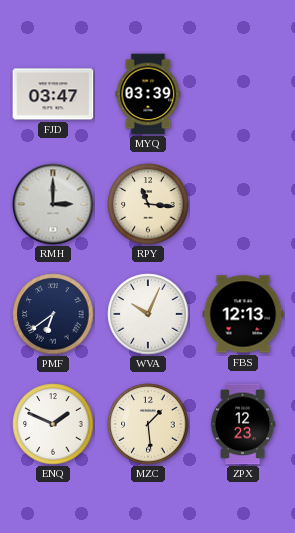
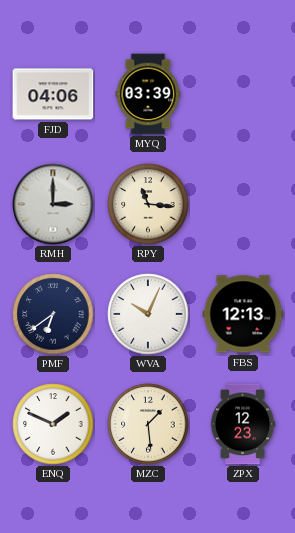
FJD: 03:47 -> 04:06
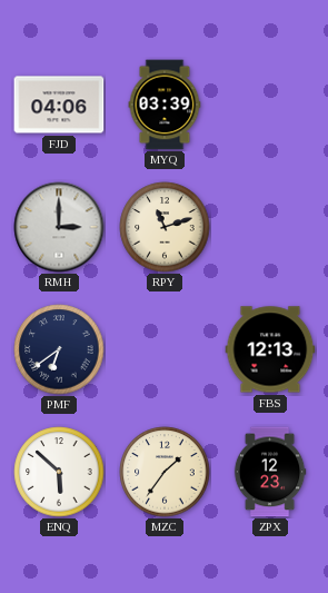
RPY: 11:16 -> 11:12
WVA: 10:04 -> none
ENQ: 1:49 -> 5:52
MZC: 1:29 -> 1:36
